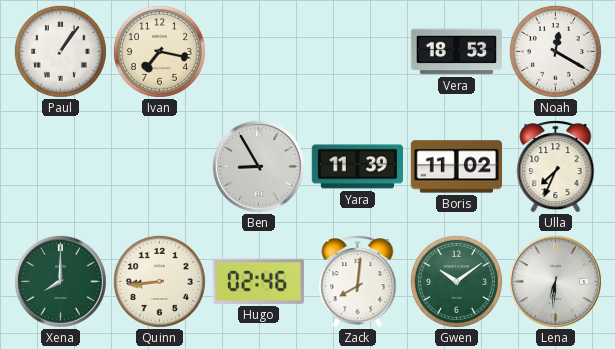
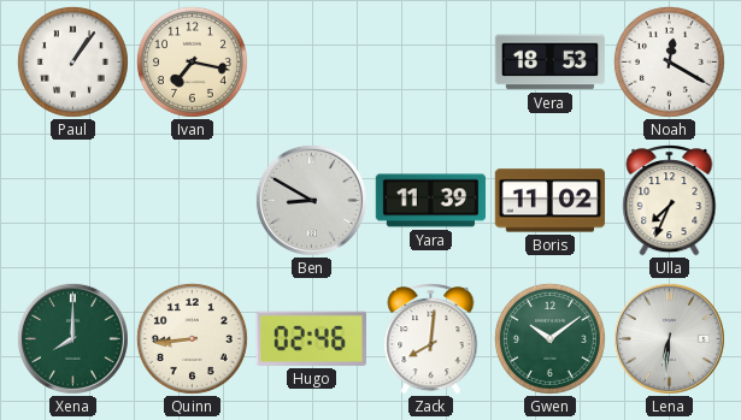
Ben: 8:55 -> 8:50
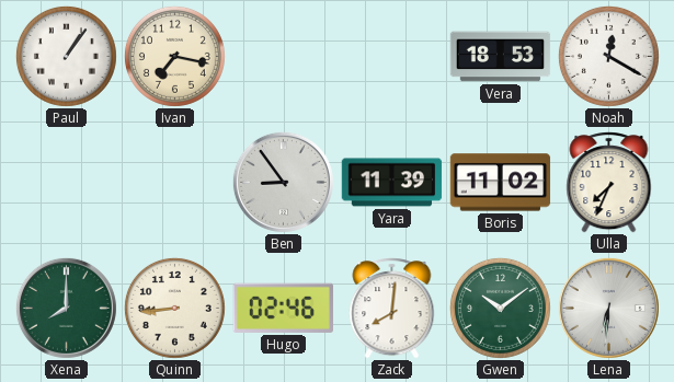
Ben: 8:50 -> 8:54
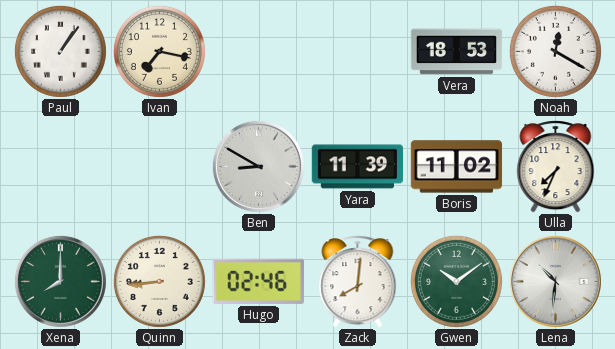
Ben: 8:54 -> 8:50
Lena: 6:31 -> 10:31
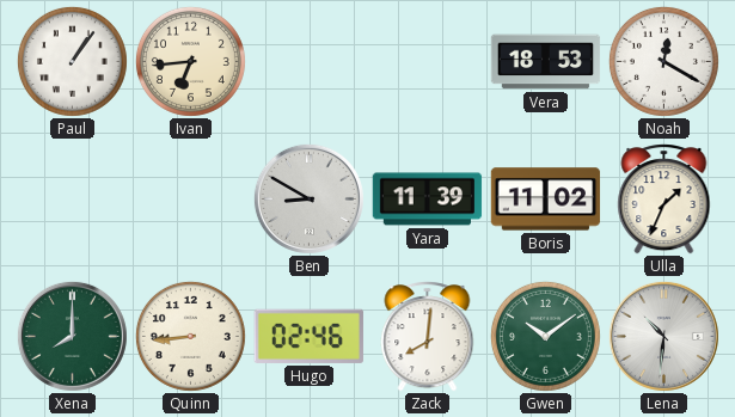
Ivan: 7:17 -> 6:44
Ulla: 7:34 -> 1:34
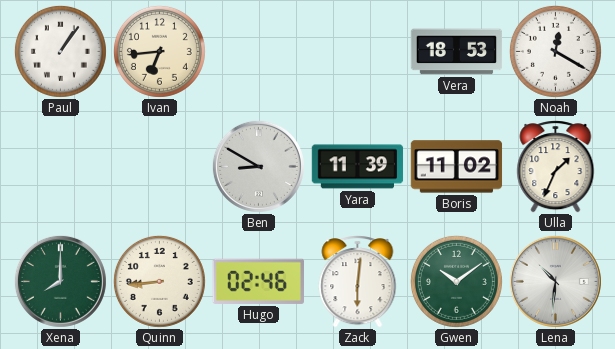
Zack: 8:01 -> 6:01
